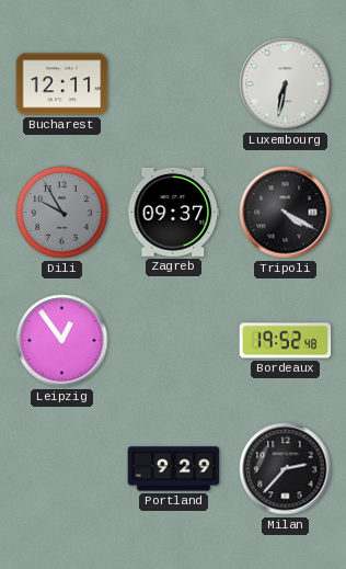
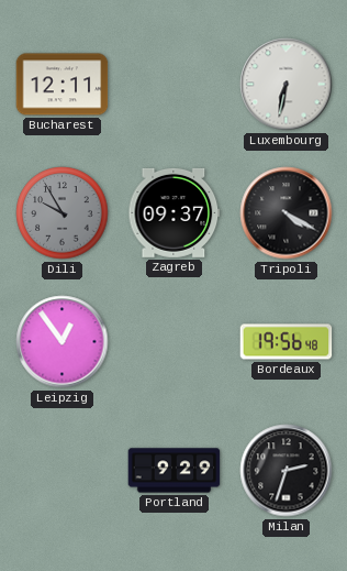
Bordeaux: 19:52 -> 19:56
Milan: 2:37 -> 2:33
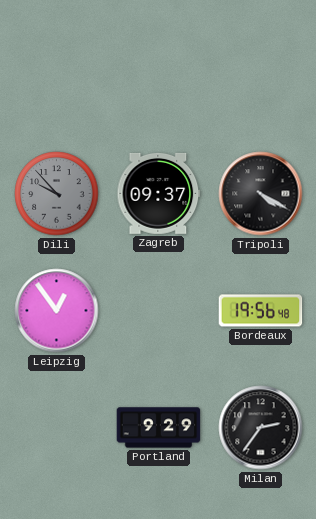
Bucharest: 12:11 -> none
Luxembourg: 6:32 -> none
Dili: 9:55 -> 9:53
Milan: 2:33 -> 2:36
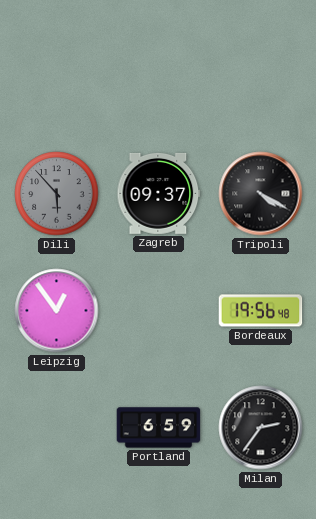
Dili: 9:53 -> 5:53
Portland: 9:29 -> 6:59
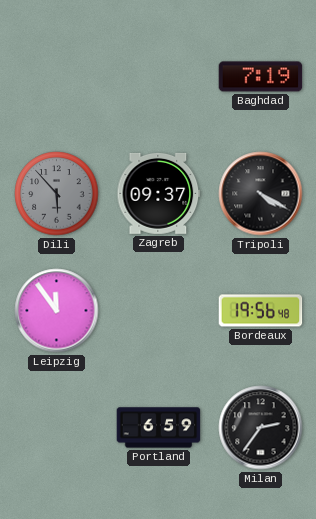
Baghdad: none -> 7:19
Leipzig: 12:54 -> 11:54
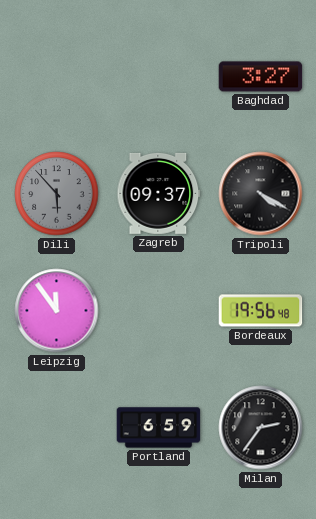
Baghdad: 7:19 -> 3:27
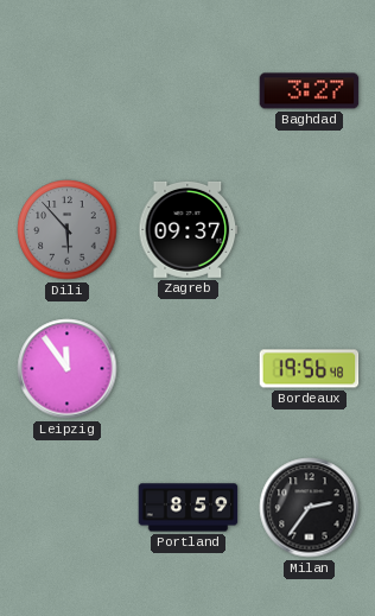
Tripoli: 4:20 -> none
Portland: 6:59 -> 8:59
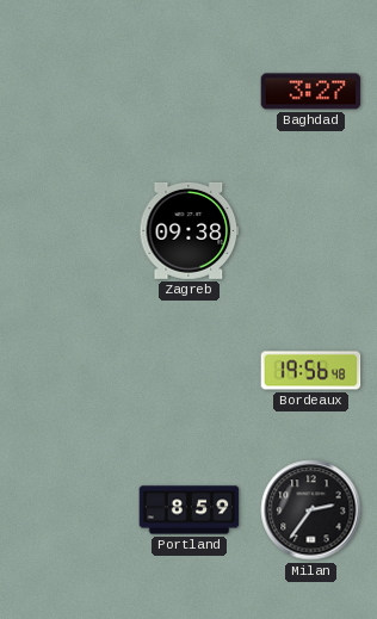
Dili: 5:53 -> none
Zagreb: 09:37 -> 09:38
Leipzig: 11:54 -> none
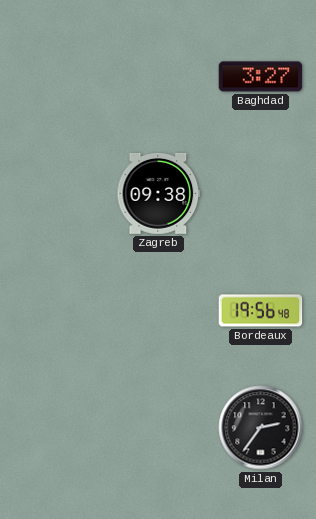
Portland: 8:59 -> none
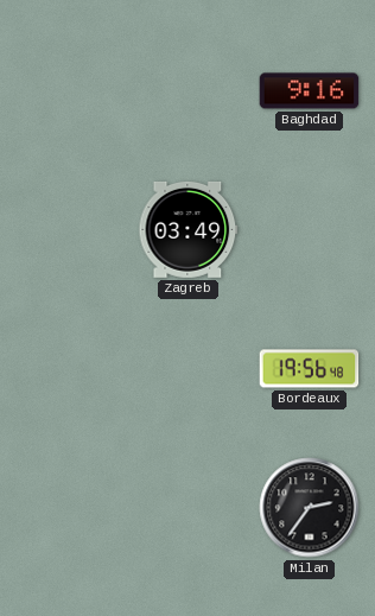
Baghdad: 3:27 -> 9:16
Zagreb: 09:38 -> 03:49
